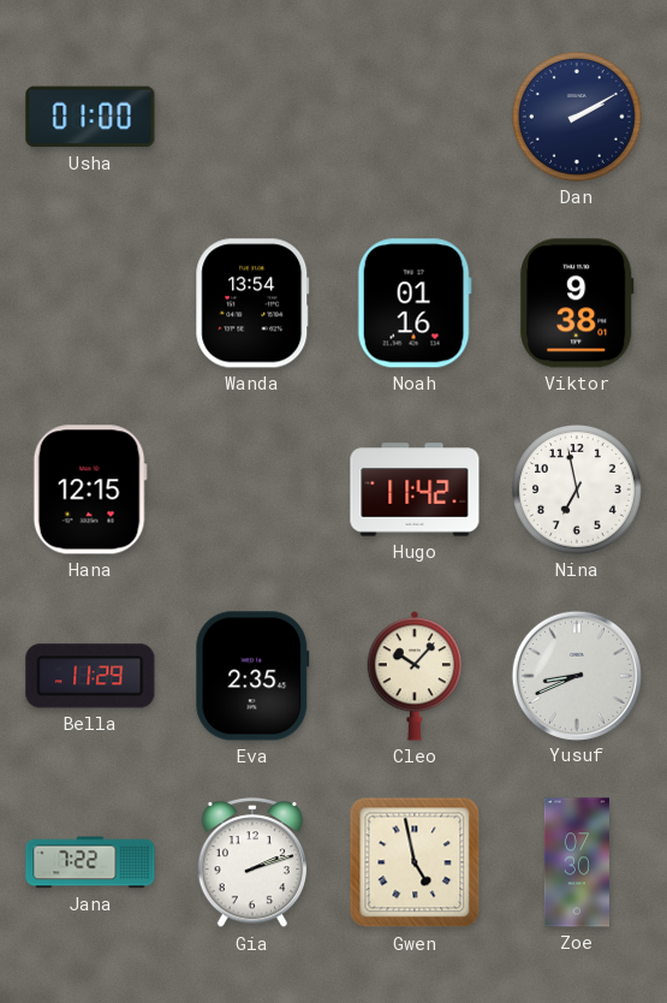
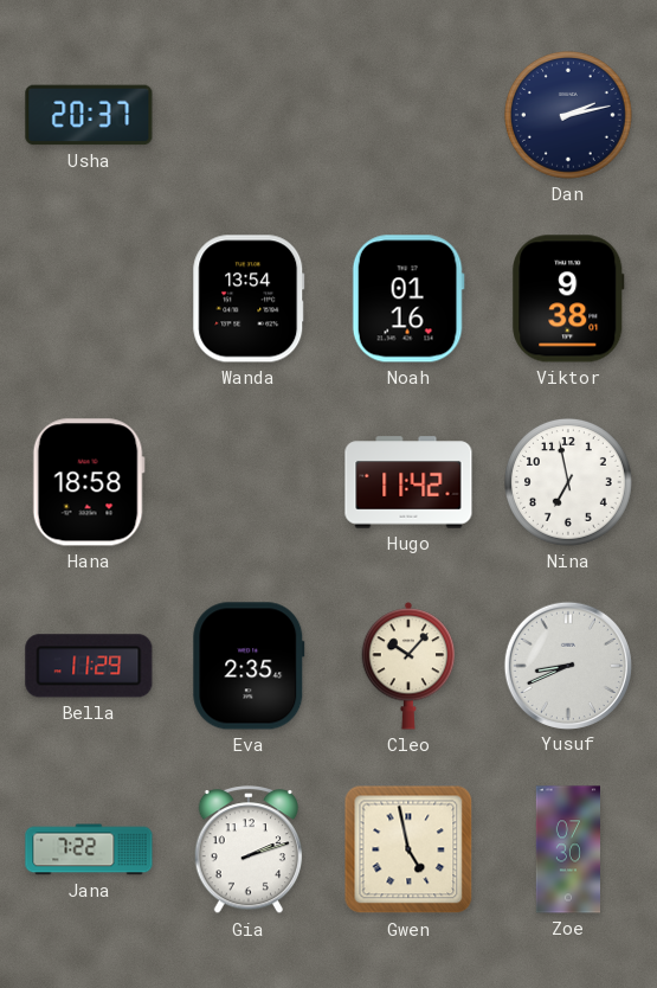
Usha: 01:00 -> 20:37
Dan: 2:10 -> 2:13
Hana: 12:15 -> 18:58
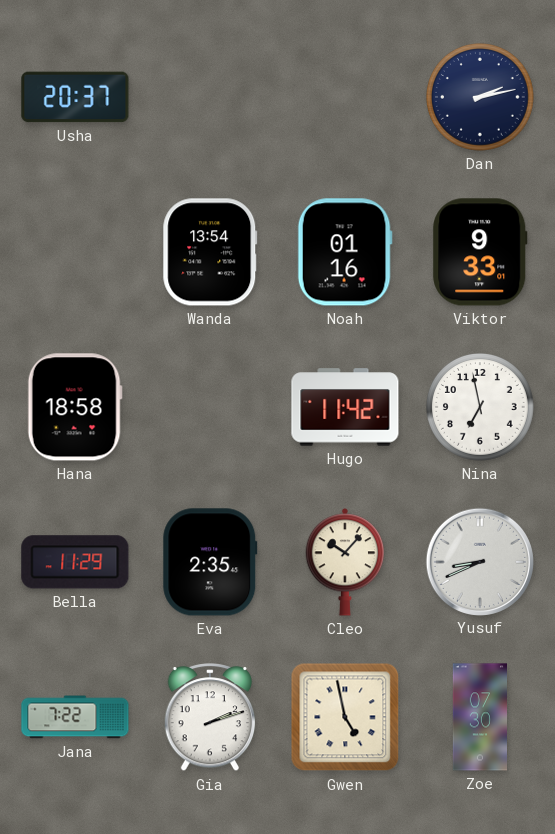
Viktor: 9:38 -> 9:33
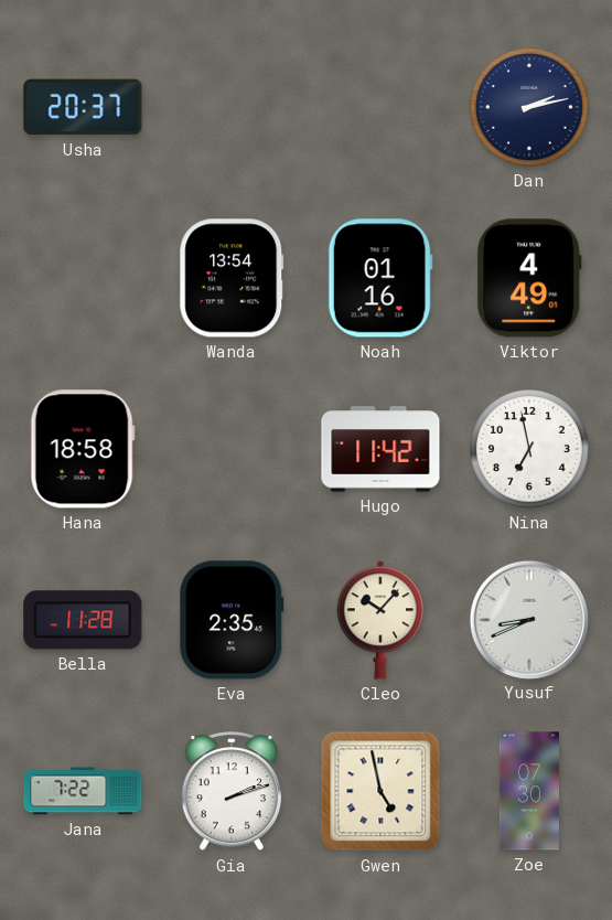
Viktor: 9:33 -> 4:49
Bella: 11:29 -> 11:28
